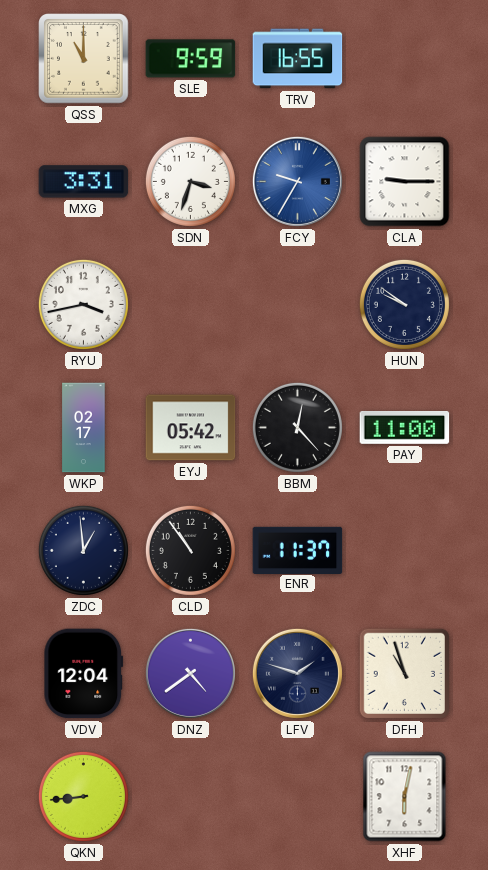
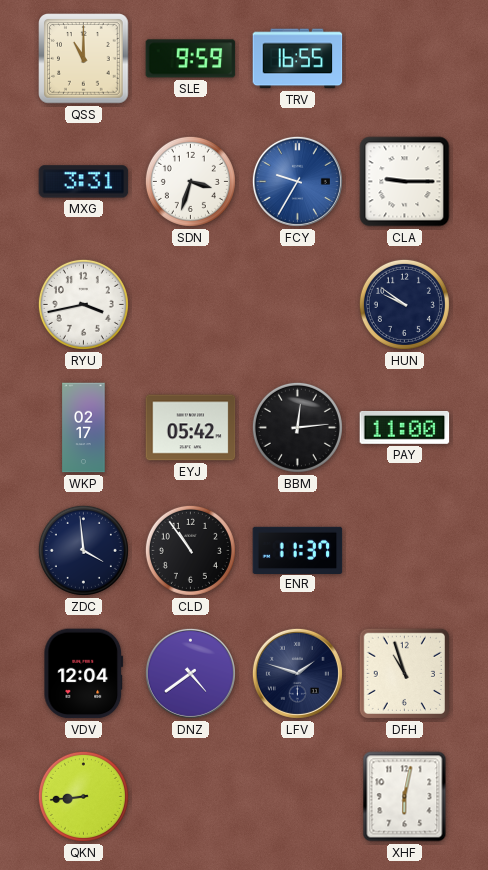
BBM: 12:23 -> 12:14
ZDC: 12:59 -> 3:59
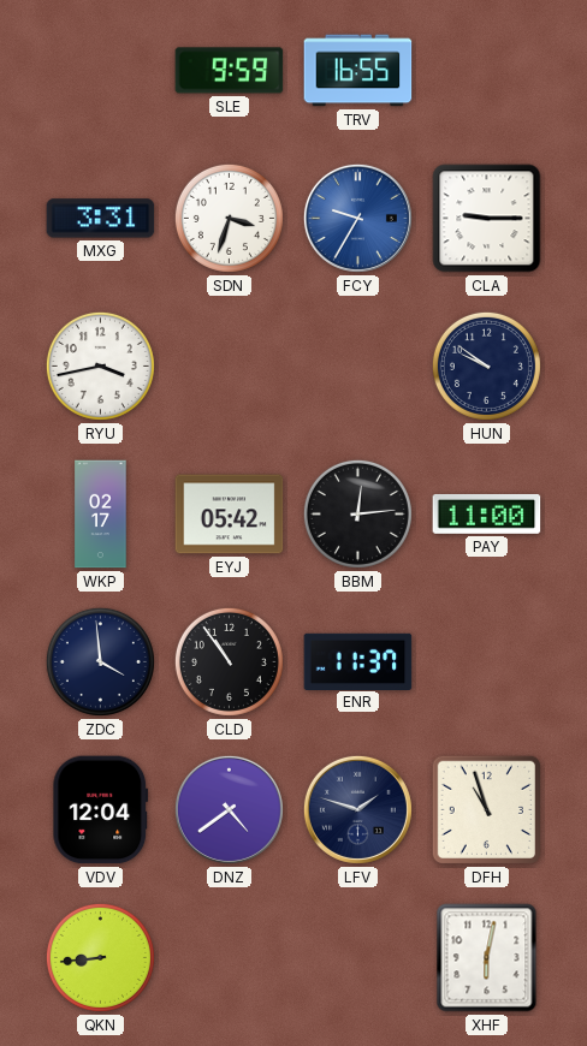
QSS: 11:00 -> none
